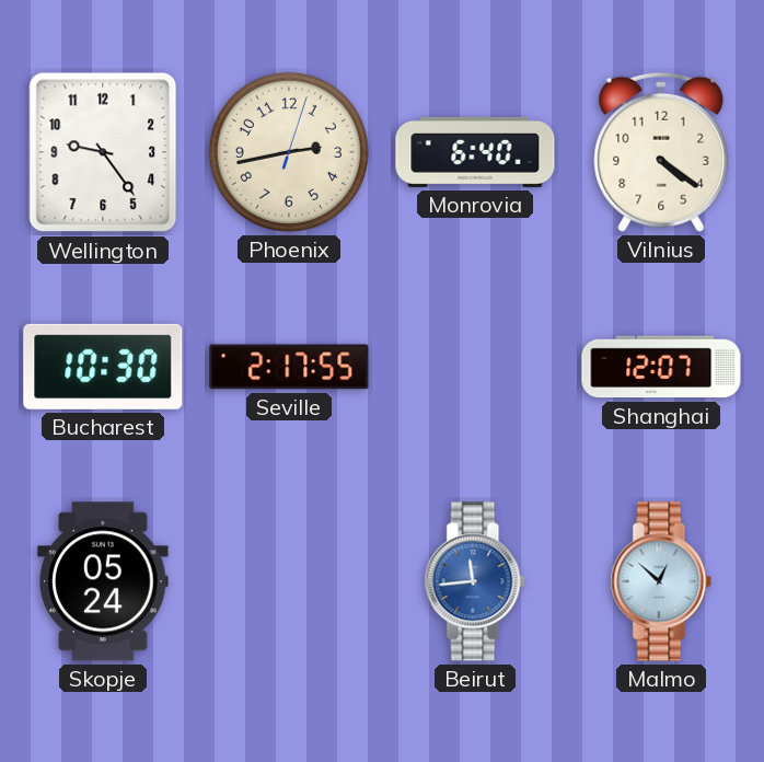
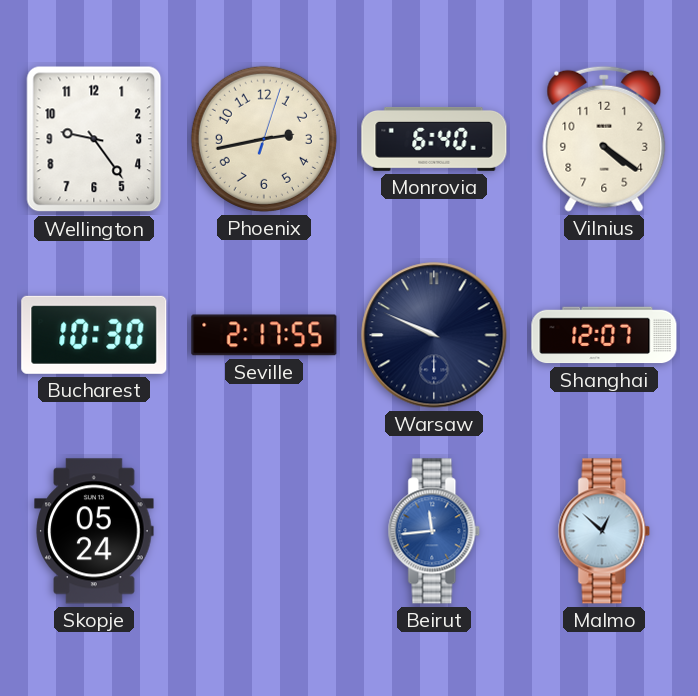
Warsaw: none -> 9:49
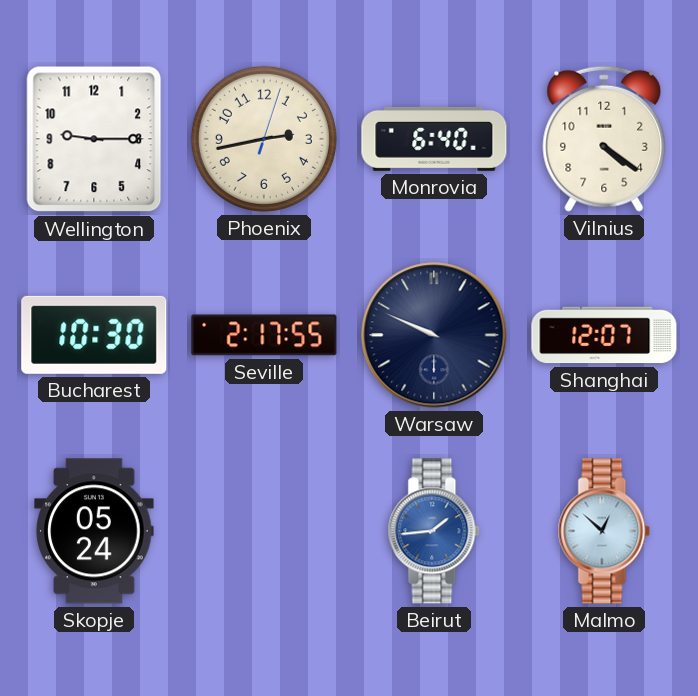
Wellington: 9:24 -> 9:15
Beirut: 11:44 -> 1:44
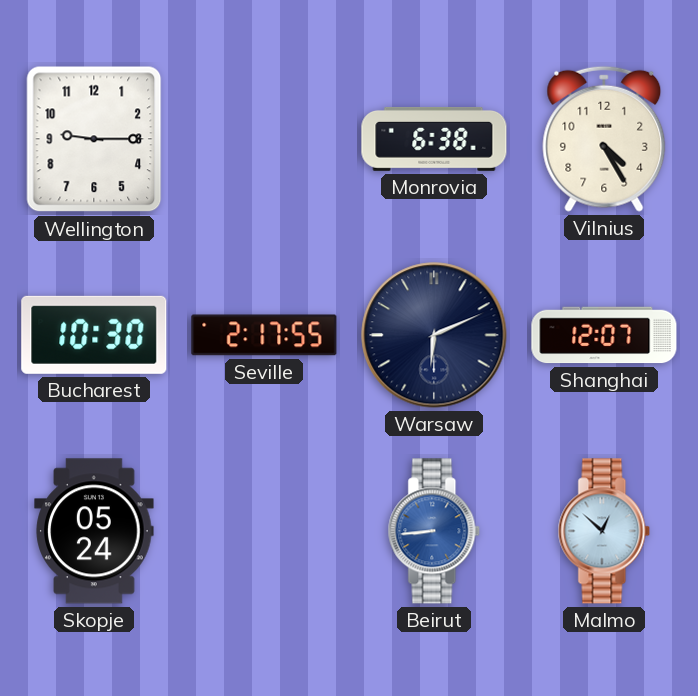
Phoenix: 2:43 -> none
Monrovia: 6:40 -> 6:38
Vilnius: 4:21 -> 4:25
Warsaw: 9:49 -> 6:11
Beirut: 1:44 -> 8:44
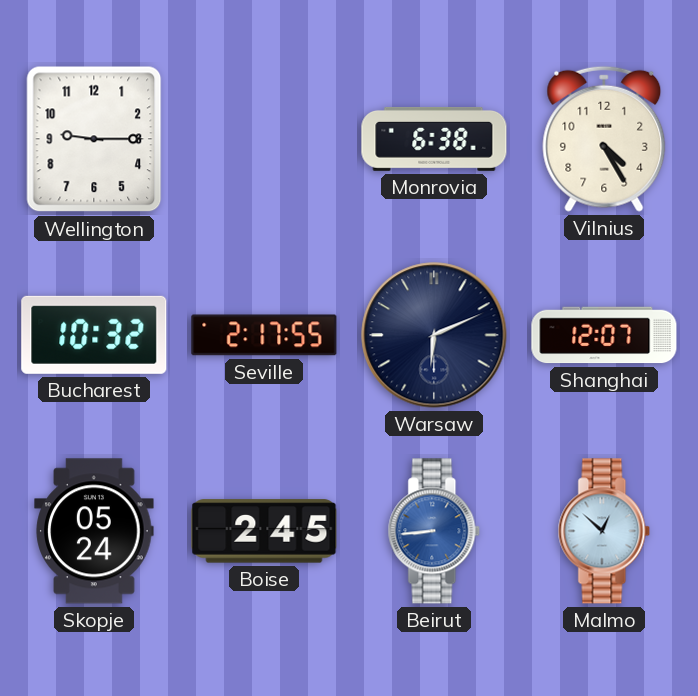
Bucharest: 10:30 -> 10:32
Boise: none -> 2:45
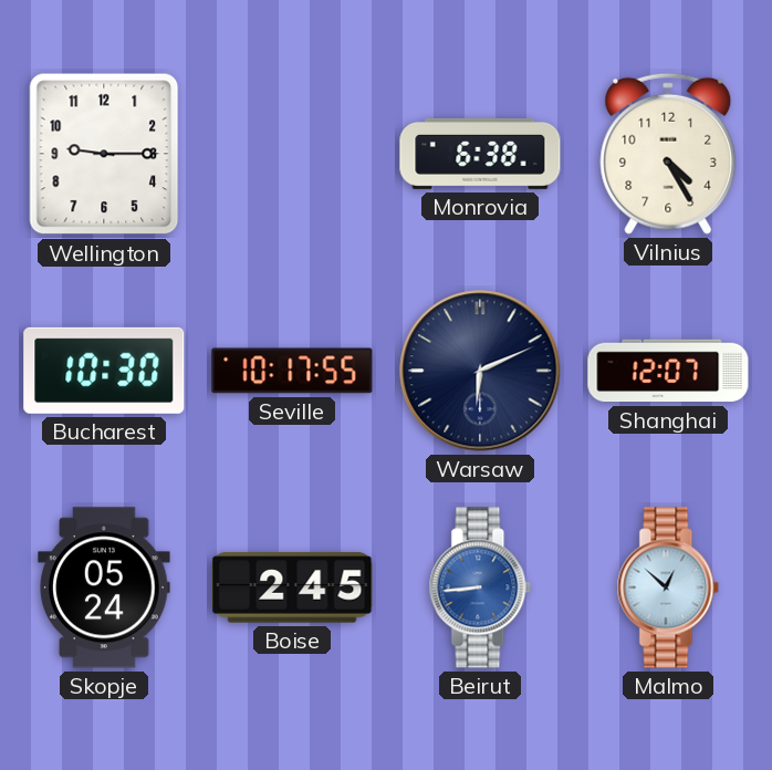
Bucharest: 10:32 -> 10:30
Seville: 2:17 -> 10:17
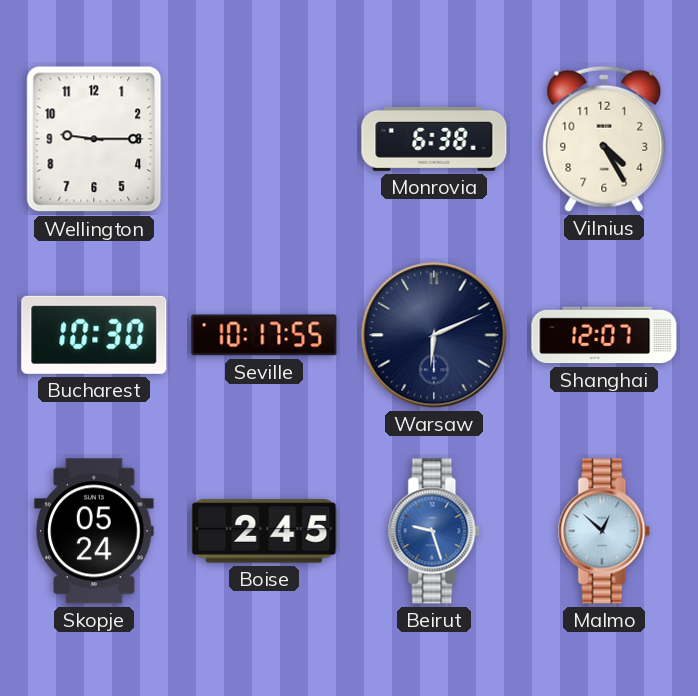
Beirut: 8:44 -> 9:27
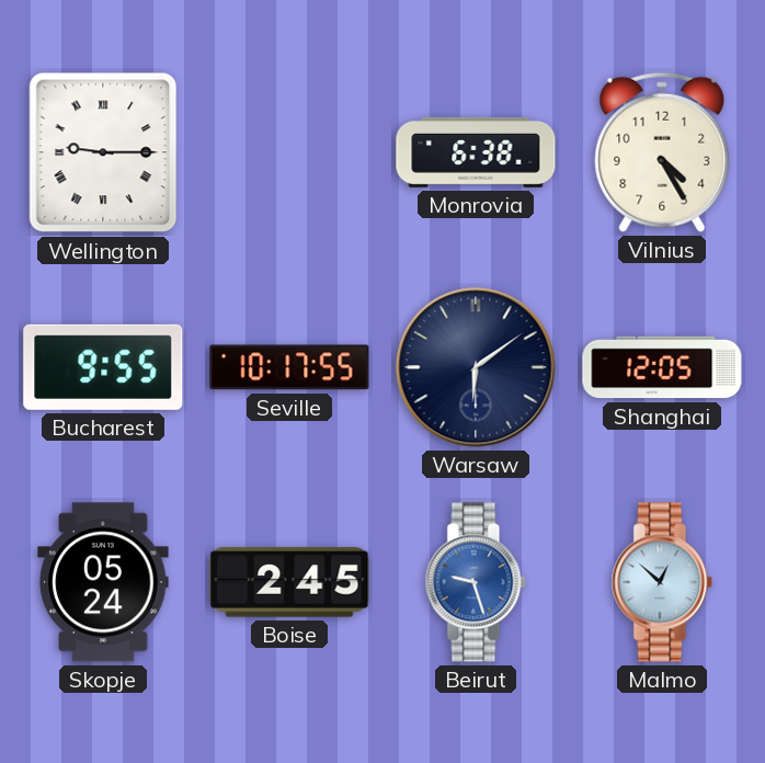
Wellington numerals: Arabic -> Roman
Bucharest: 10:30 -> 9:55
Warsaw: 6:11 -> 6:09
Shanghai: 12:07 -> 12:05
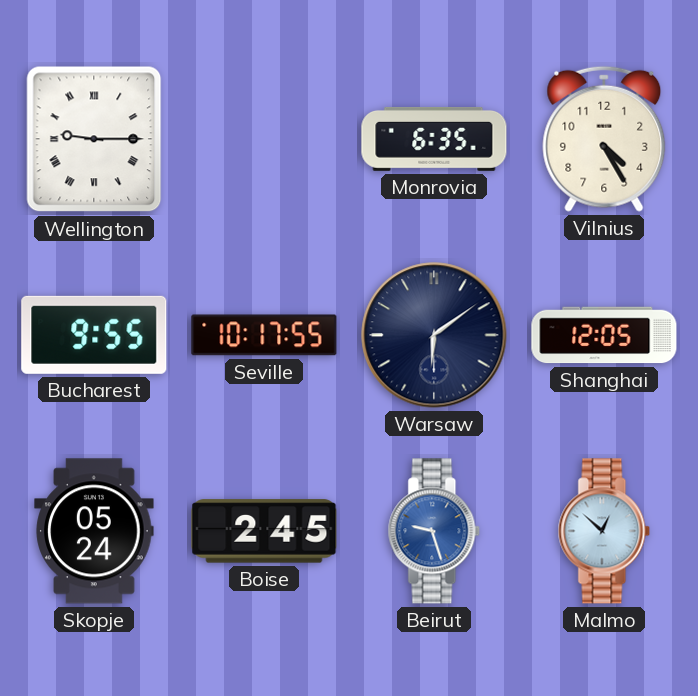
Monrovia: 6:38 -> 6:35
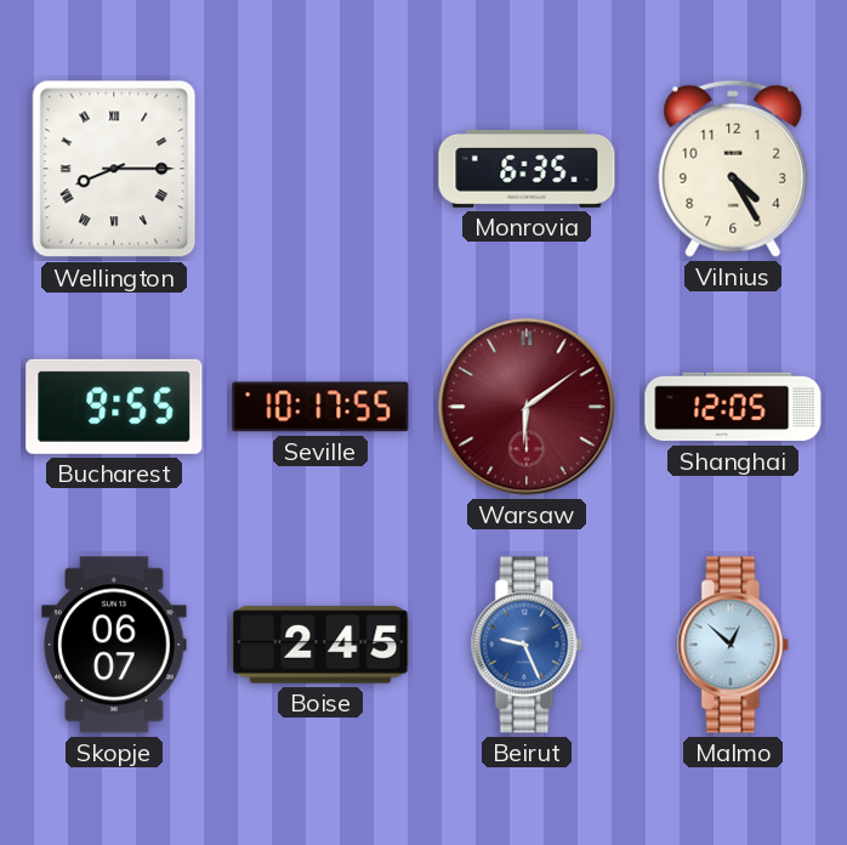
Wellington: 9:15 -> 8:15
Warsaw dial: navy -> burgundy
Skopje: 05:24 -> 06:07
Beirut: 9:27 -> 9:26
